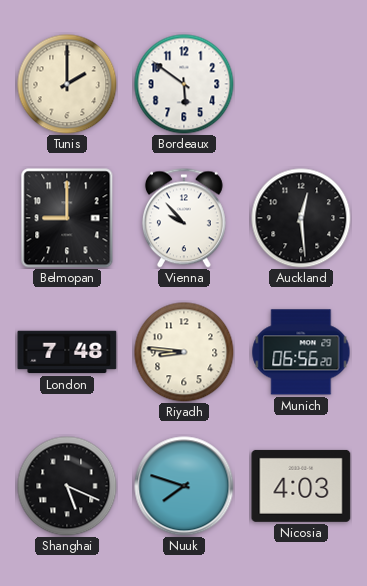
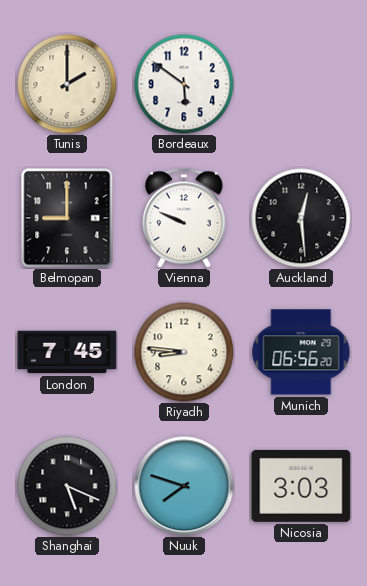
Vienna: 9:53 -> 9:49
London: 7:48 -> 7:45
Nicosia: 4:03 -> 3:03
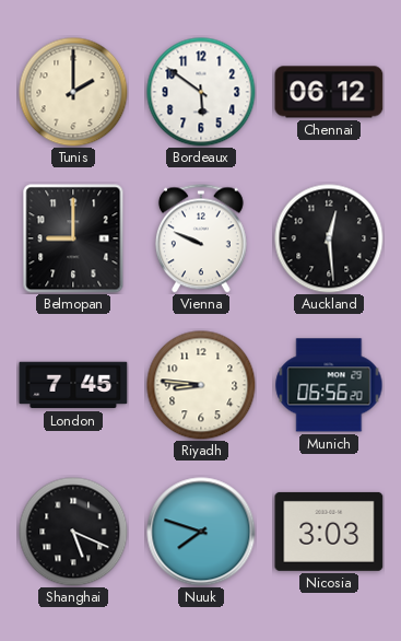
Chennai: none -> 06:12
